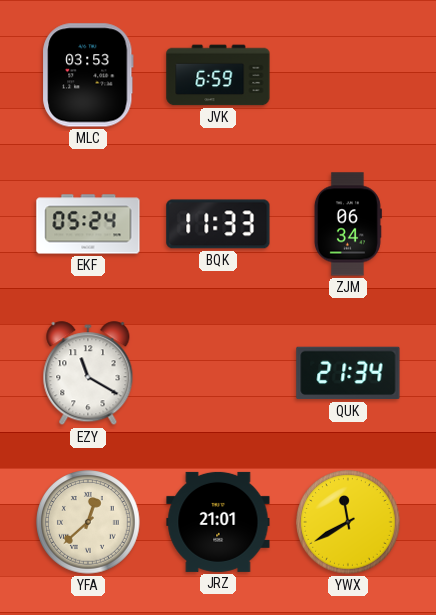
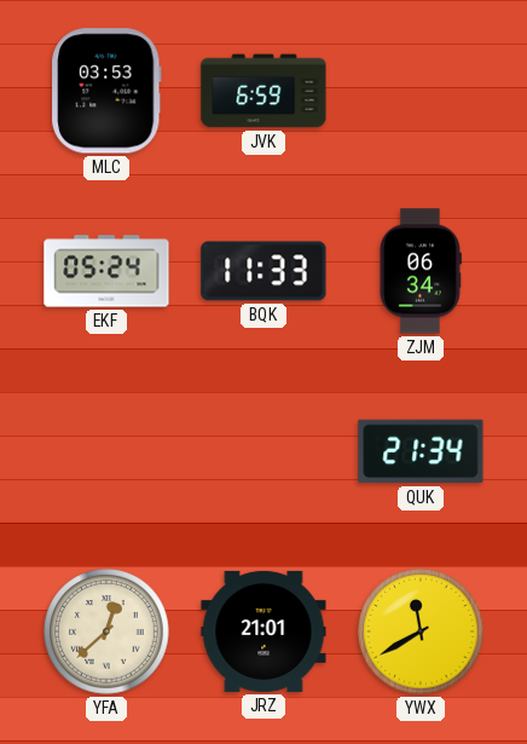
EZY: 11:20 -> none
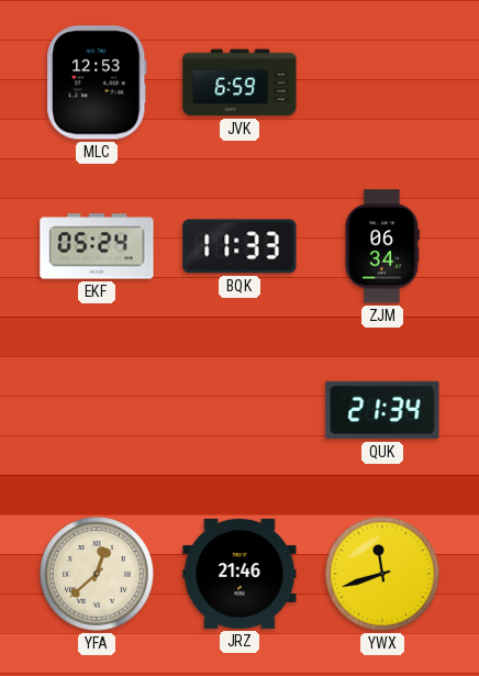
MLC: 03:53 -> 12:53
JRZ: 21:01 -> 21:46
YWX: 11:40 -> 11:42
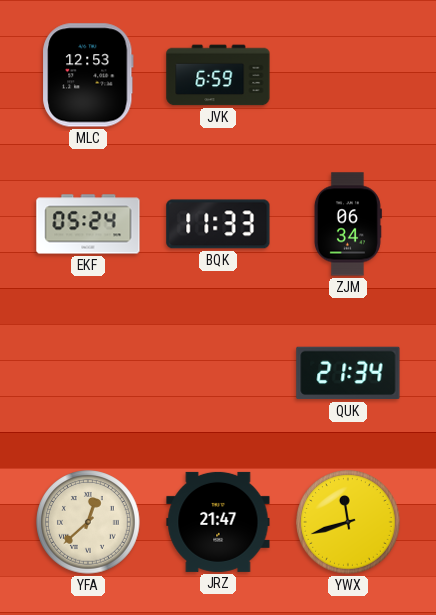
JRZ: 21:46 -> 21:47
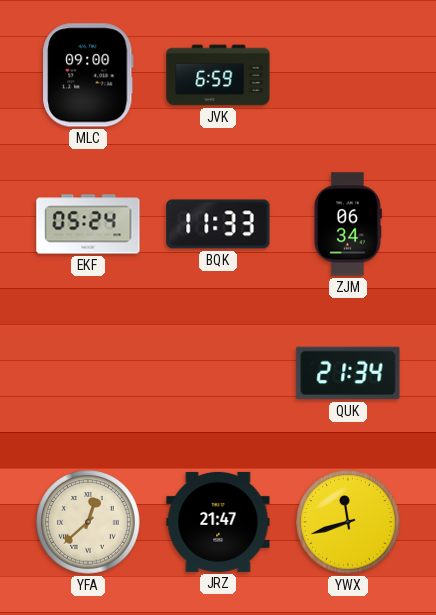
MLC: 12:53 -> 09:00
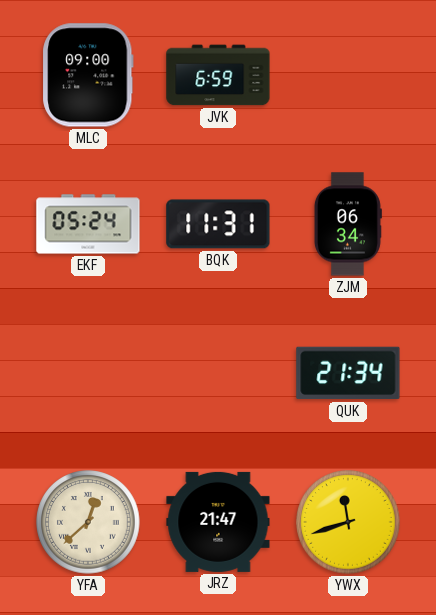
BQK: 11:33 -> 11:31
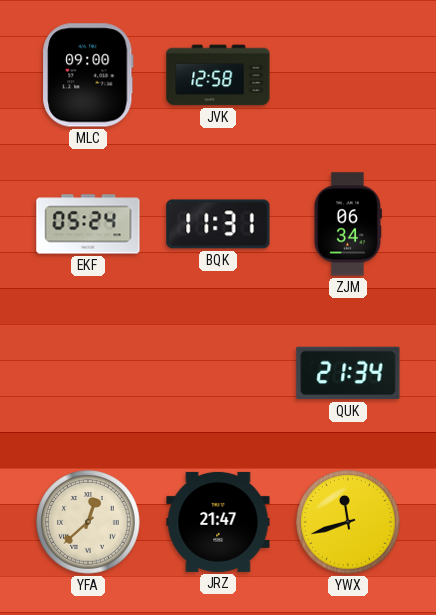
JVK: 6:59 -> 12:58
